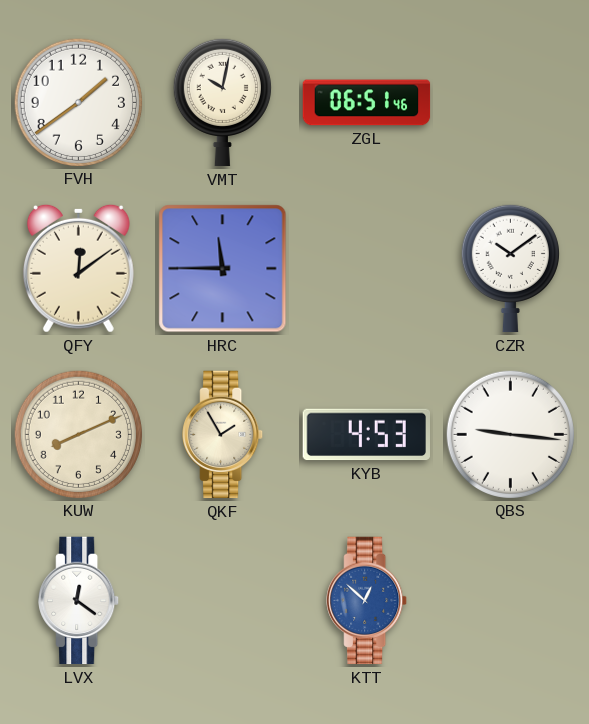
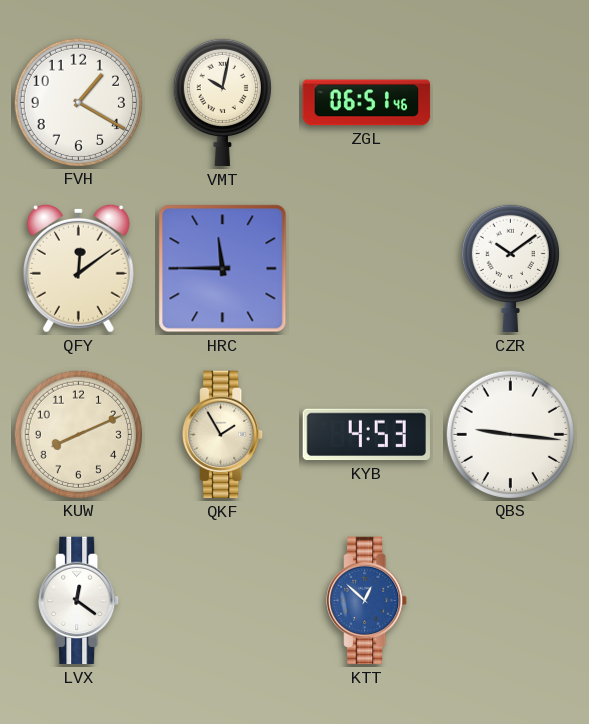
FVH: 1:39 -> 1:20
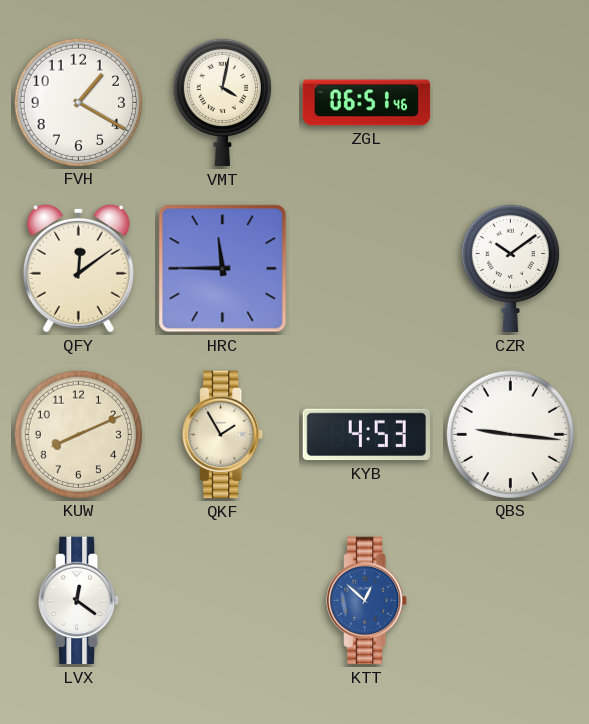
VMT: 10:02 -> 4:02
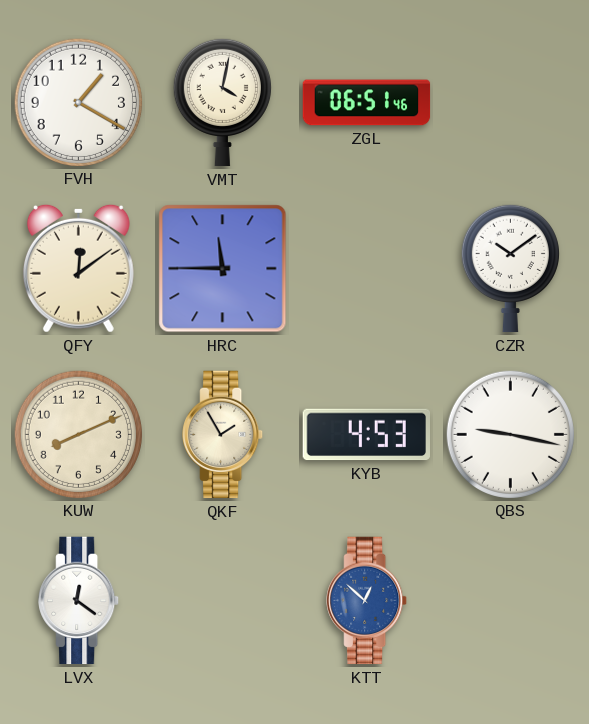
QBS: 9:16 -> 9:17
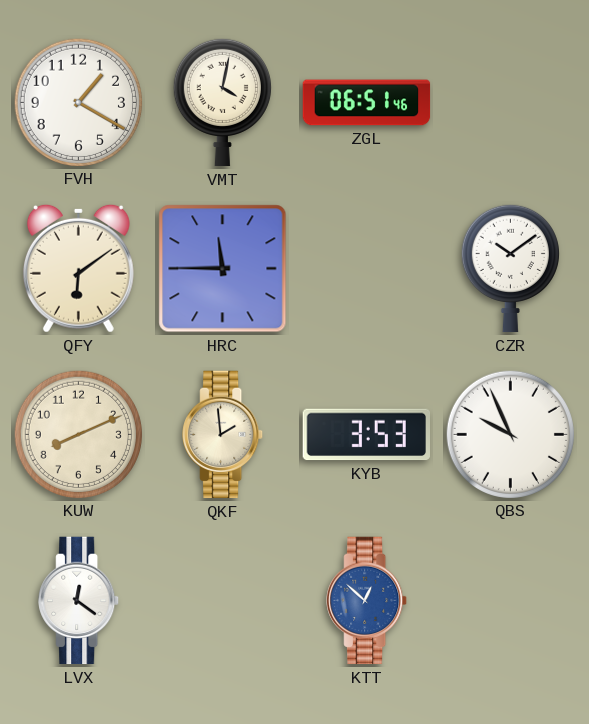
QFY: 12:09 -> 6:09
QKF: 1:55 -> 1:59
KYB: 4:53 -> 3:53
QBS: 9:17 -> 9:56
